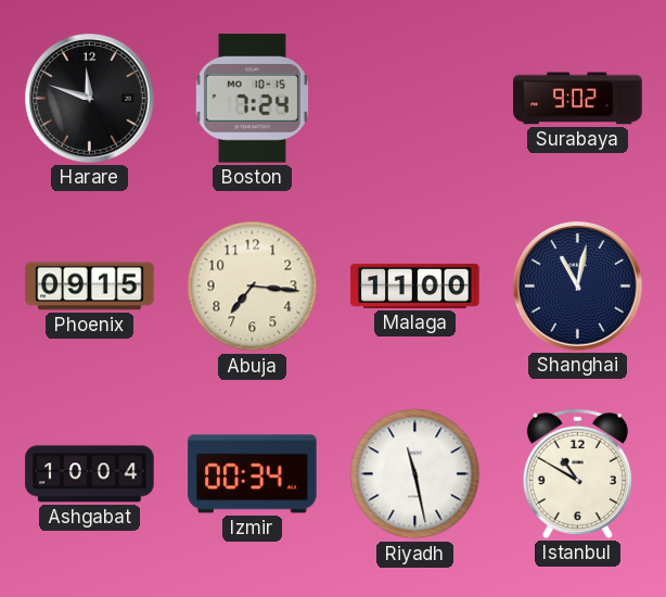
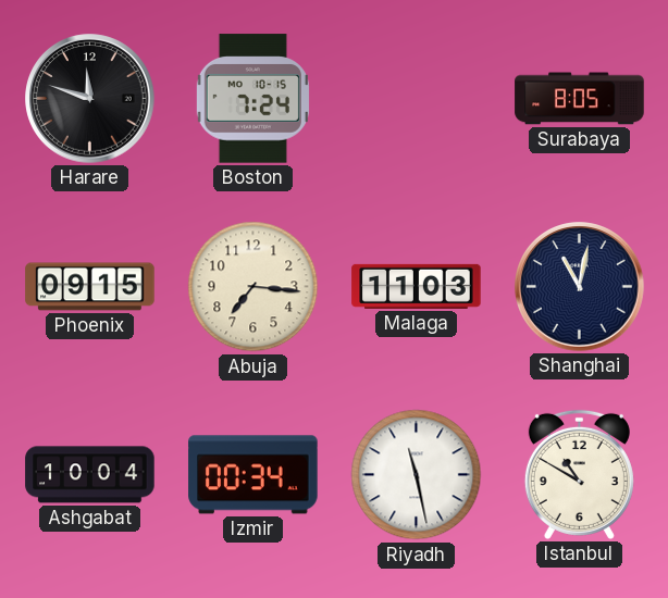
Surabaya: 9:02 -> 8:05
Malaga: 11:00 -> 11:03
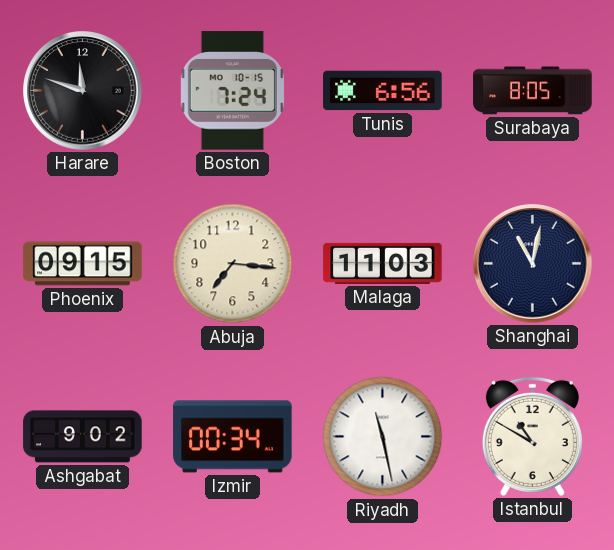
Tunis: none -> 6:56
Ashgabat: 10:04 -> 9:02
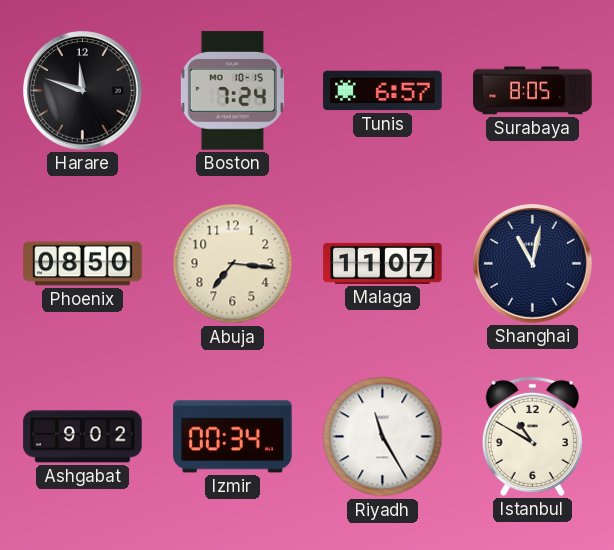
Tunis: 6:56 -> 6:57
Phoenix: 09:15 -> 08:50
Malaga: 11:03 -> 11:07
Riyadh: 11:28 -> 11:25
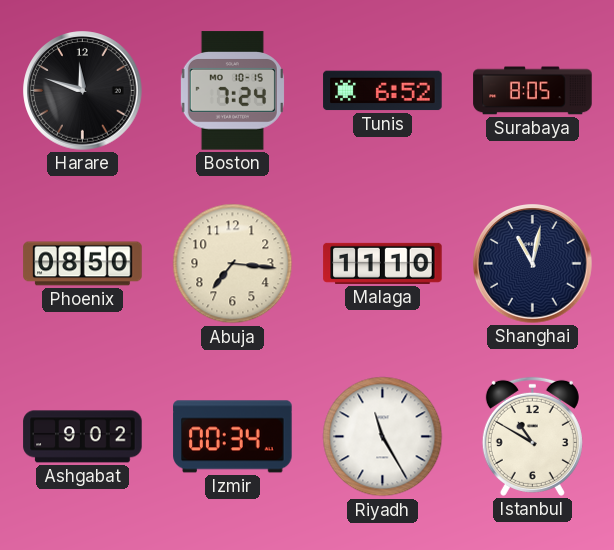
Tunis: 6:57 -> 6:52
Malaga: 11:07 -> 11:10
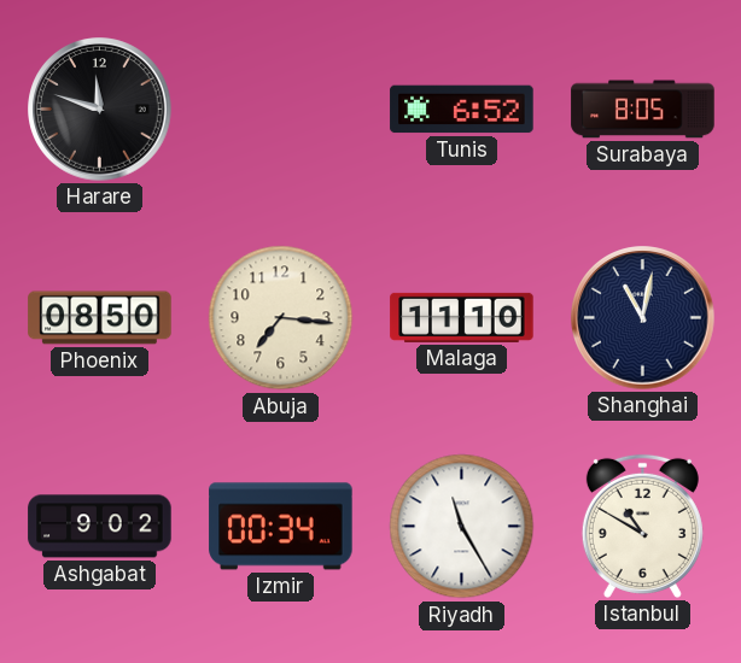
Boston: 7:24 -> none
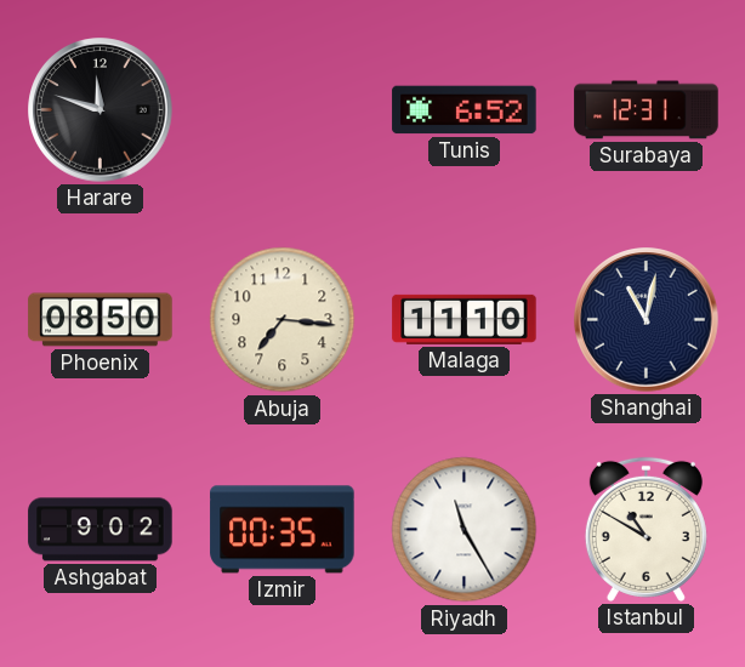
Surabaya: 8:05 -> 12:31
Izmir: 00:34 -> 00:35
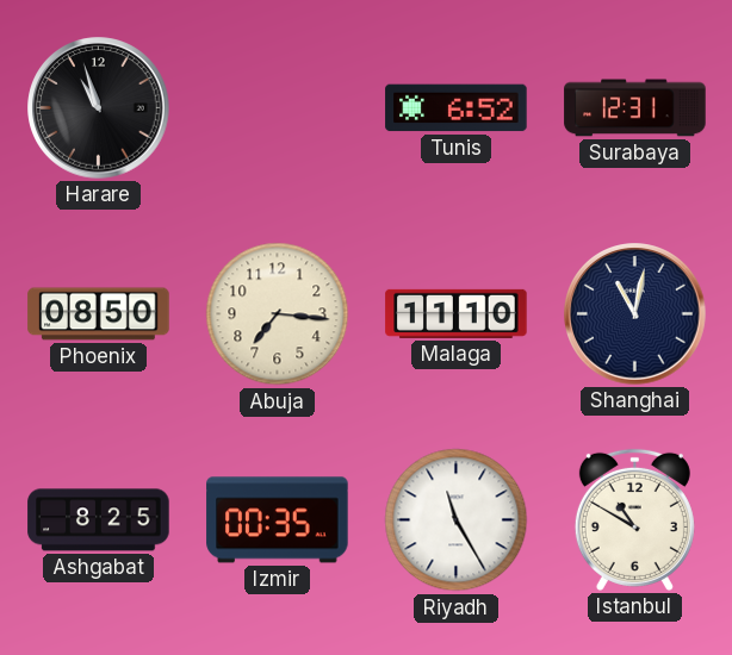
Harare: 11:48 -> 10:57
Ashgabat: 9:02 -> 8:25
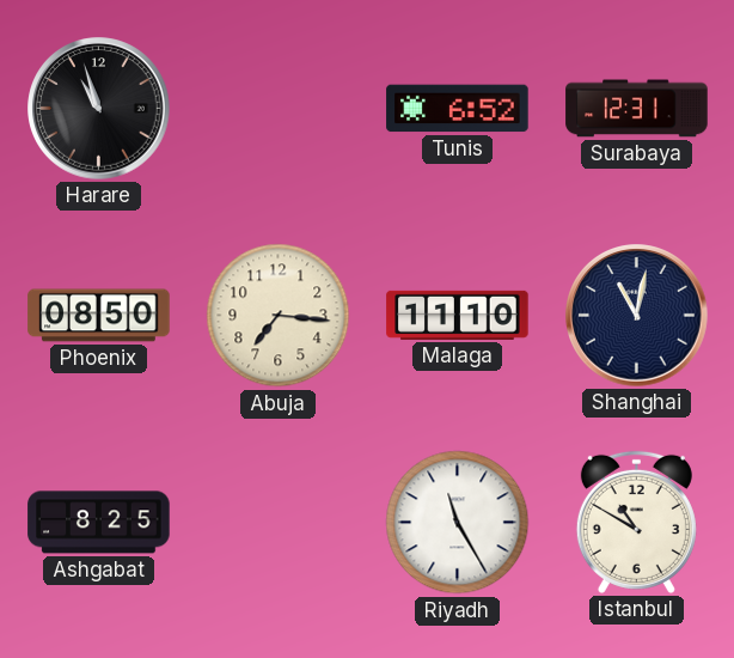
Izmir: 00:35 -> none
